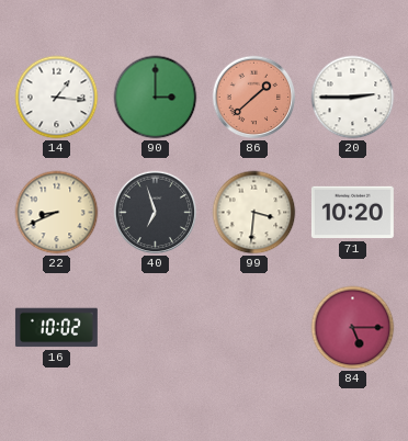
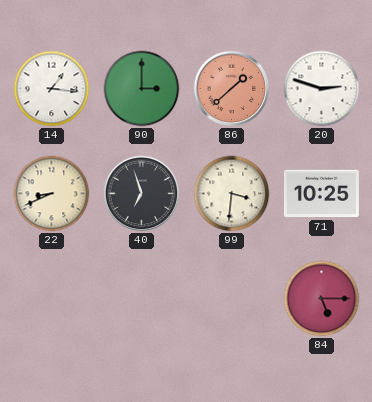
20: 2:45 -> 2:48
71: 10:20 -> 10:25
16: 10:02 -> none
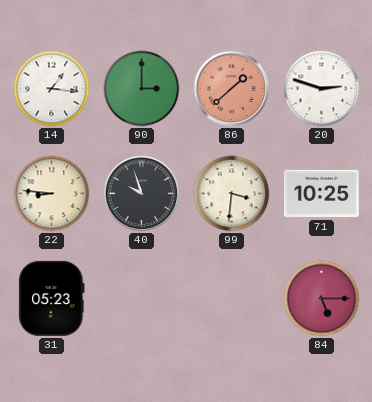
22: 8:41 -> 8:46
40: 6:57 -> 9:57
31: none -> 05:23
